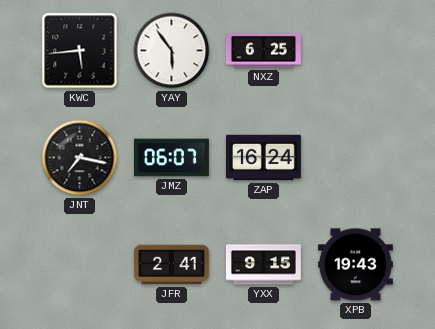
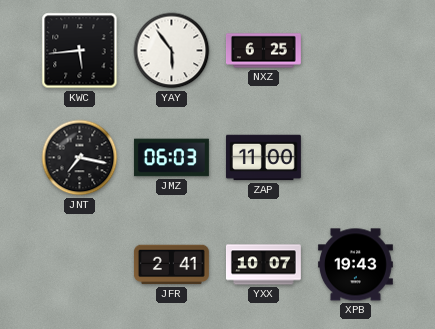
JMZ: 06:07 -> 06:03
ZAP: 16:24 -> 11:00
YXX: 9:15 -> 10:07
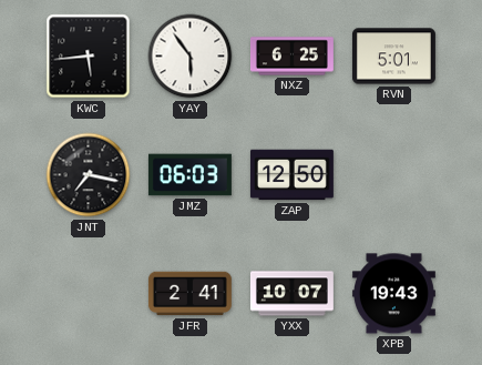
RVN: none -> 5:01
ZAP: 11:00 -> 12:50
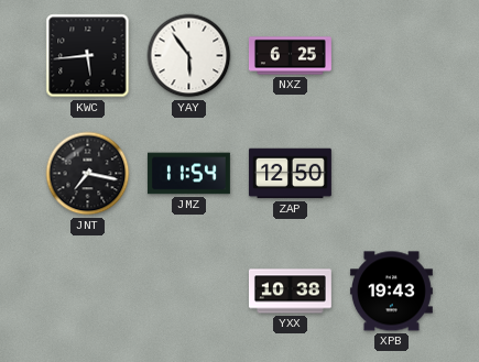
RVN: 5:01 -> none
JMZ: 06:03 -> 11:54
JFR: 2:41 -> none
YXX: 10:07 -> 10:38
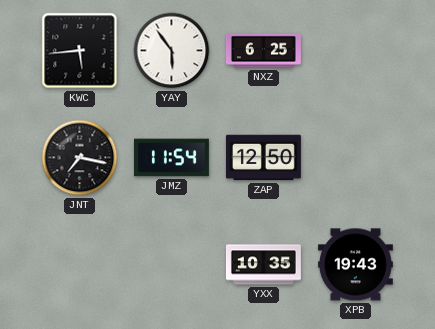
YXX: 10:38 -> 10:35
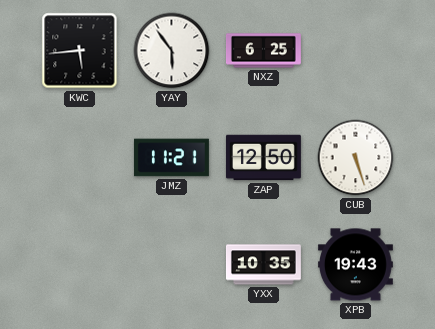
JNT: 7:17 -> none
JMZ: 11:54 -> 11:21
CUB: none -> 5:27
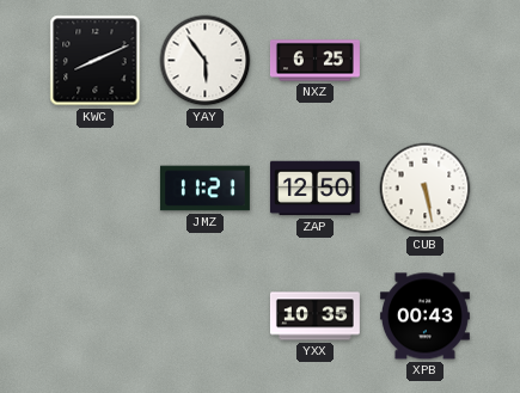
KWC: 5:44 -> 8:11
CUB: 5:27 -> 5:28
XPB: 19:43 -> 00:43
